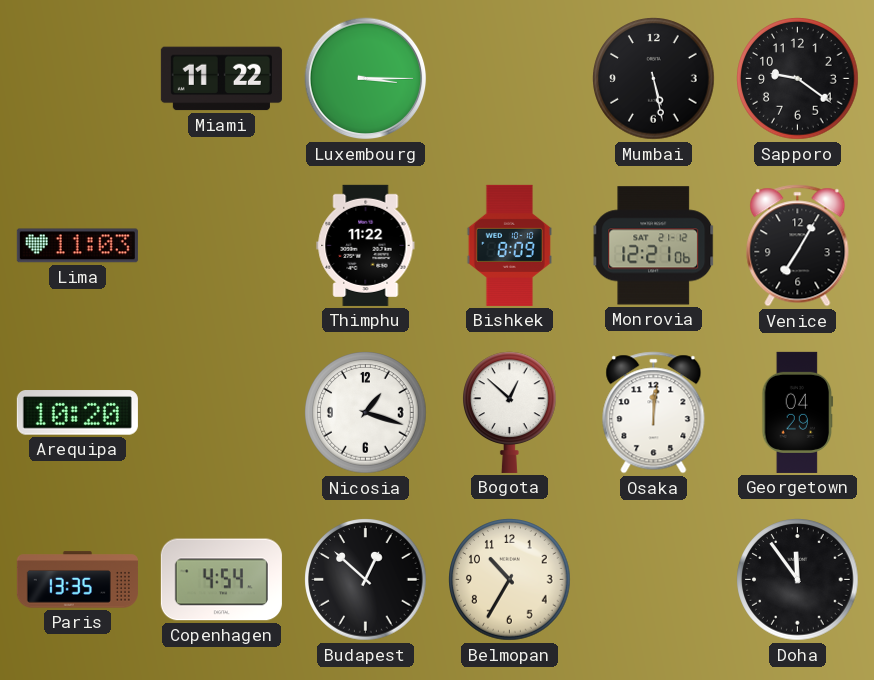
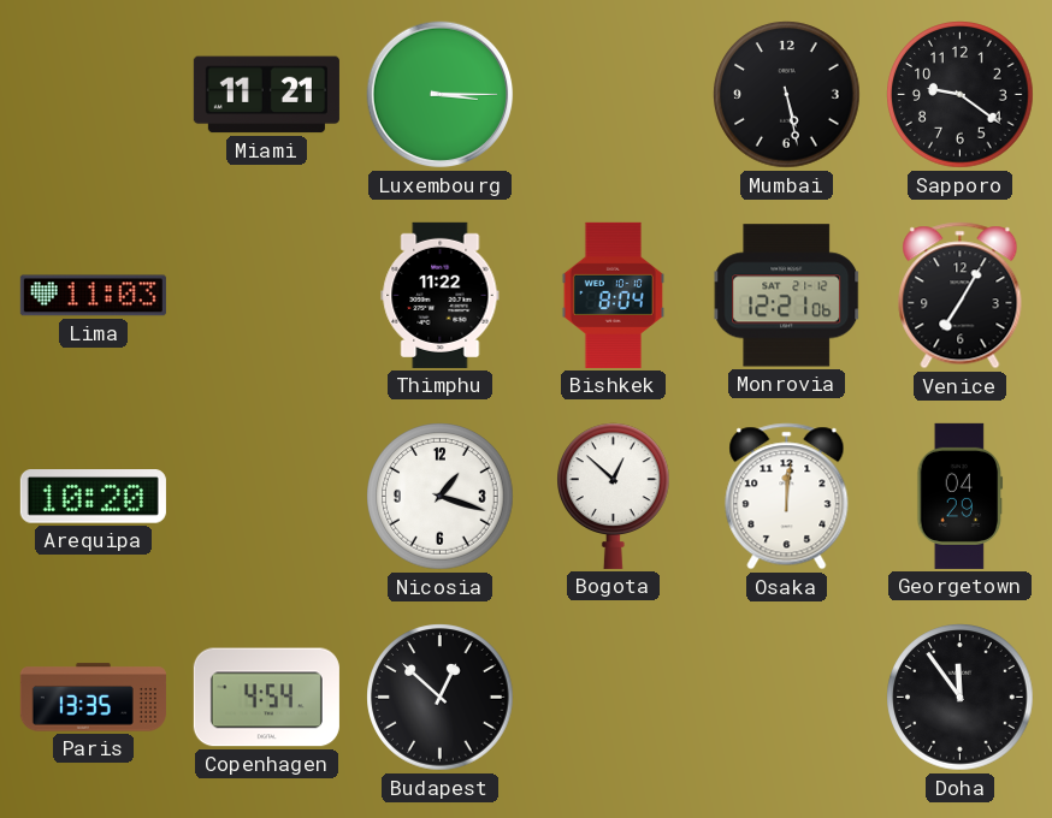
Miami: 11:22 -> 11:21
Bishkek: 8:09 -> 8:04
Belmopan: 10:35 -> none
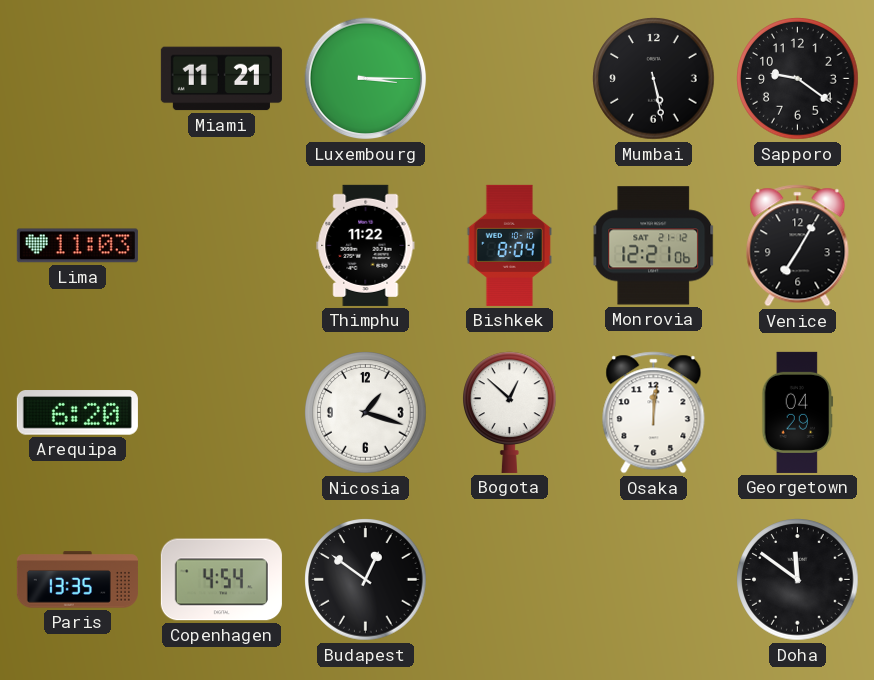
Arequipa: 10:20 -> 6:20
Budapest: 12:52 -> 12:51
Doha: 11:54 -> 11:51
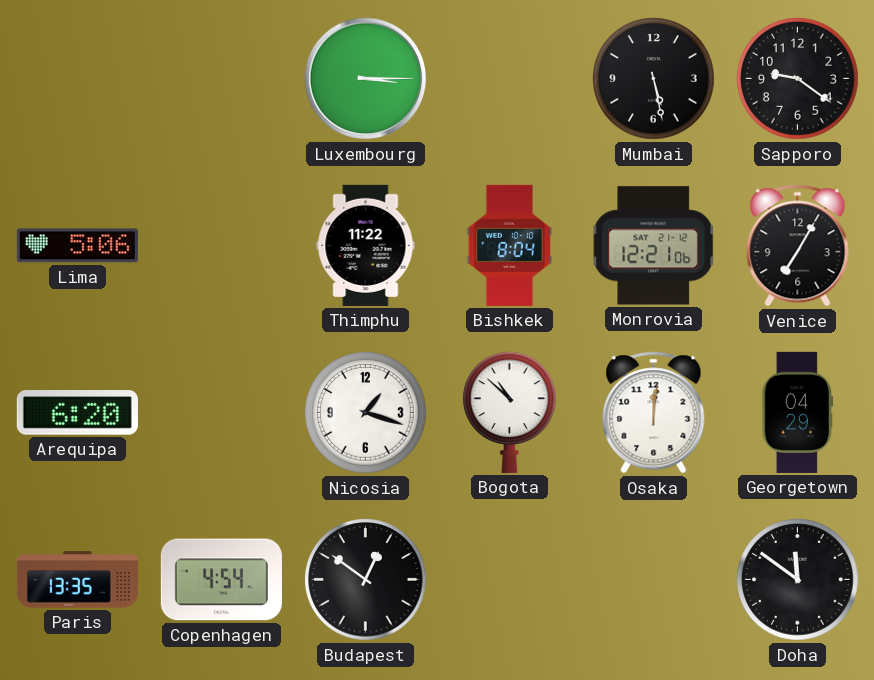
Miami: 11:21 -> none
Lima: 11:03 -> 5:06
Bogota: 12:52 -> 10:52
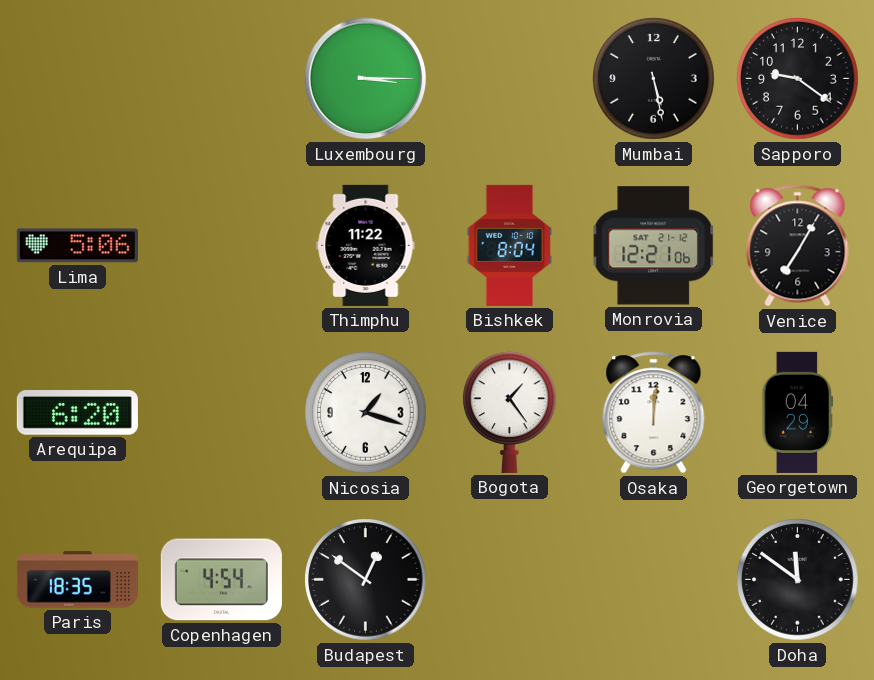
Bogota: 10:52 -> 1:24
Paris: 13:35 -> 18:35
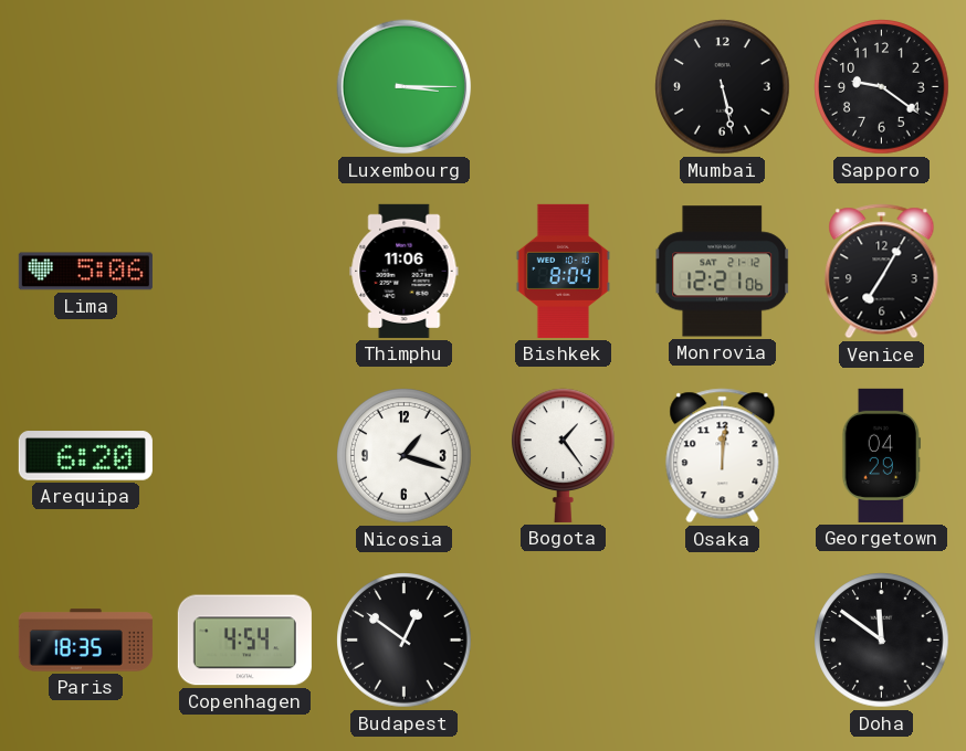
Thimphu: 11:22 -> 11:06
